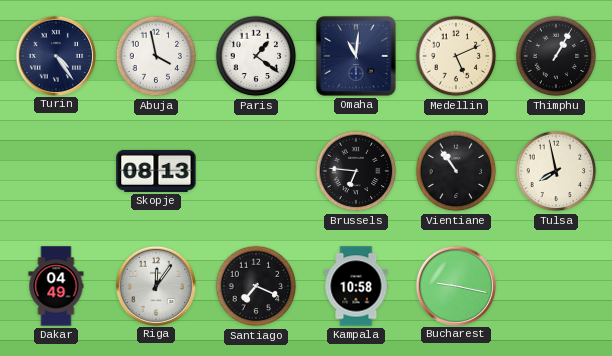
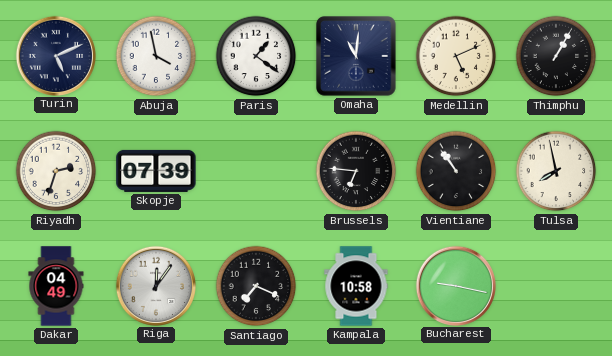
Turin: 4:24 -> 5:11
Riyadh: none -> 2:33
Skopje: 08:13 -> 07:39
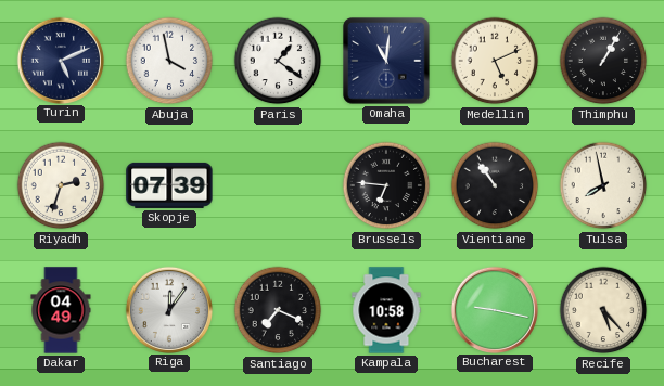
Recife: none -> 5:23
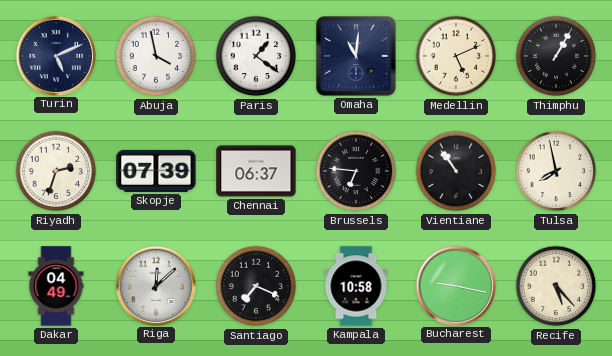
Chennai: none -> 06:37
Riga: 12:06 -> 12:08
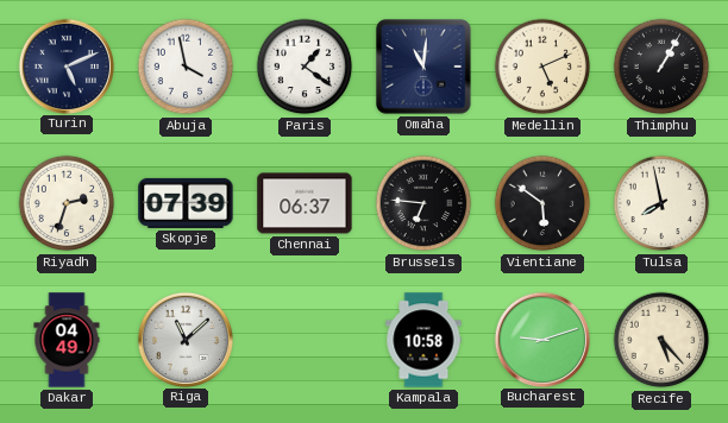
Vientiane: 10:54 -> 5:51
Riga: 12:08 -> 11:08
Santiago: 7:19 -> none
Bucharest: 9:17 -> 9:12
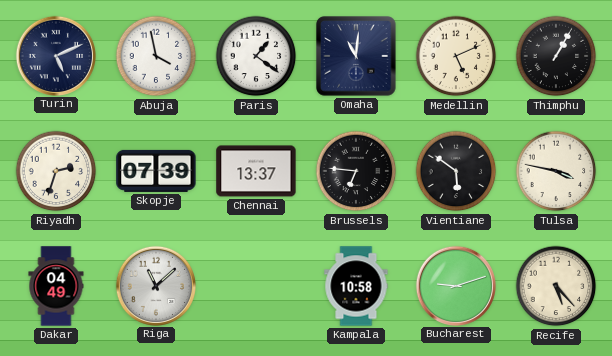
Chennai: 06:37 -> 13:37
Tulsa: 7:58 -> 3:47
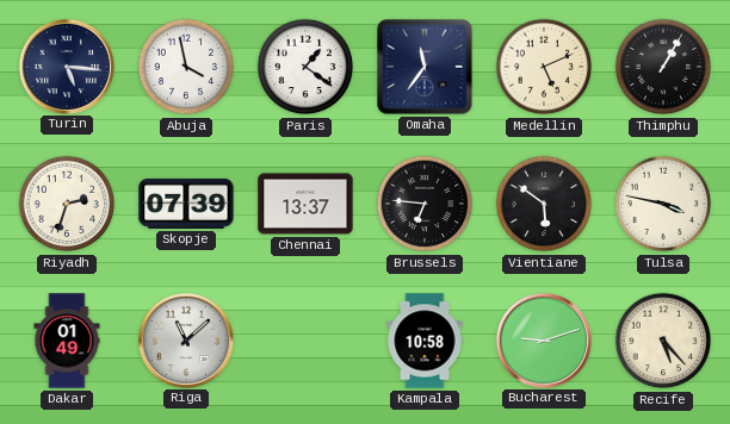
Turin: 5:11 -> 5:16
Omaha: 11:01 -> 11:36
Dakar: 04:49 -> 01:49
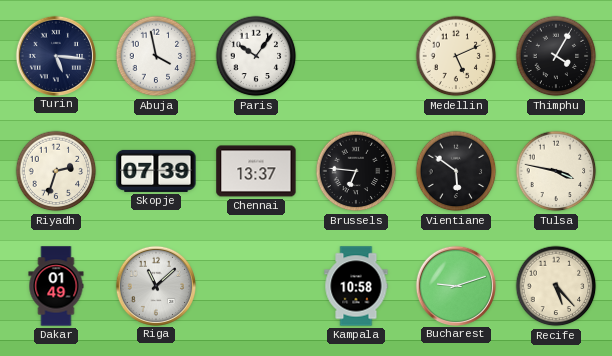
Paris: 1:21 -> 10:06
Omaha: 11:36 -> none
Thimphu: 1:05 -> 4:05
